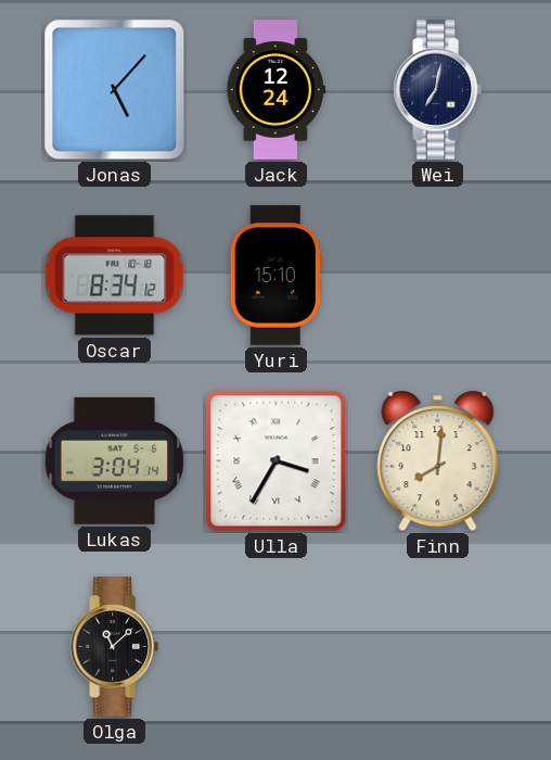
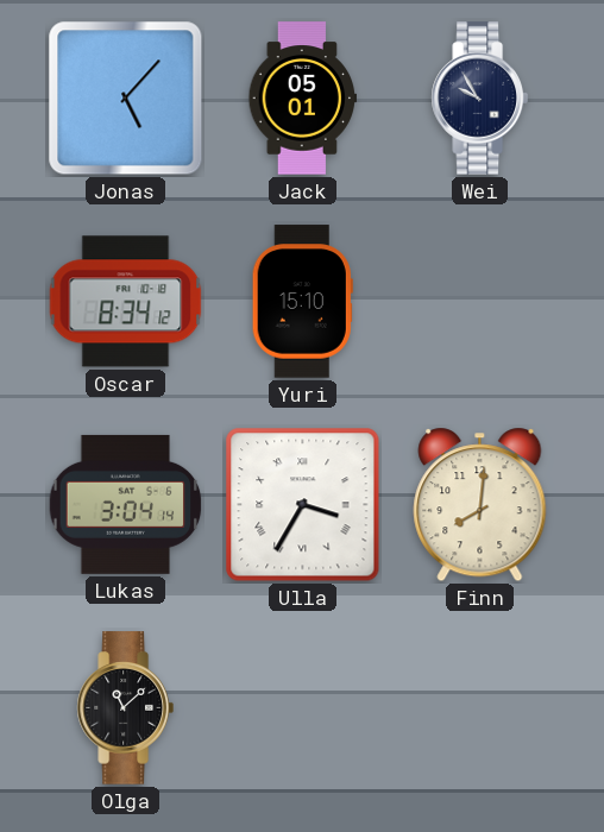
Jack: 12:24 -> 05:01
Wei: 7:02 -> 9:55
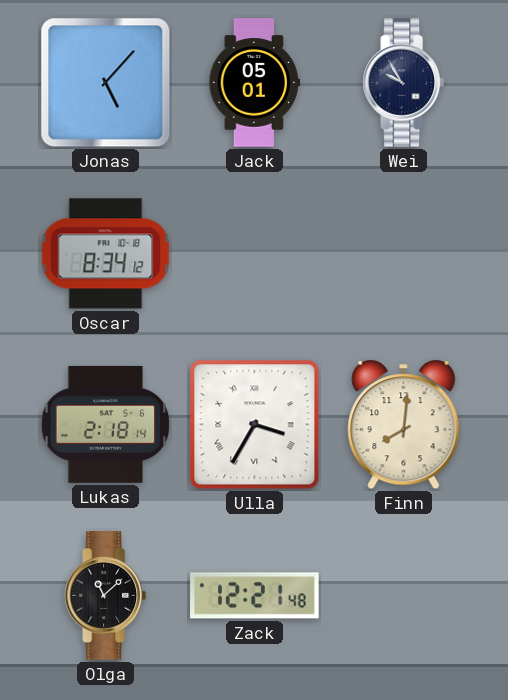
Yuri: 15:10 -> none
Lukas: 3:04 -> 2:18
Zack: none -> 12:21
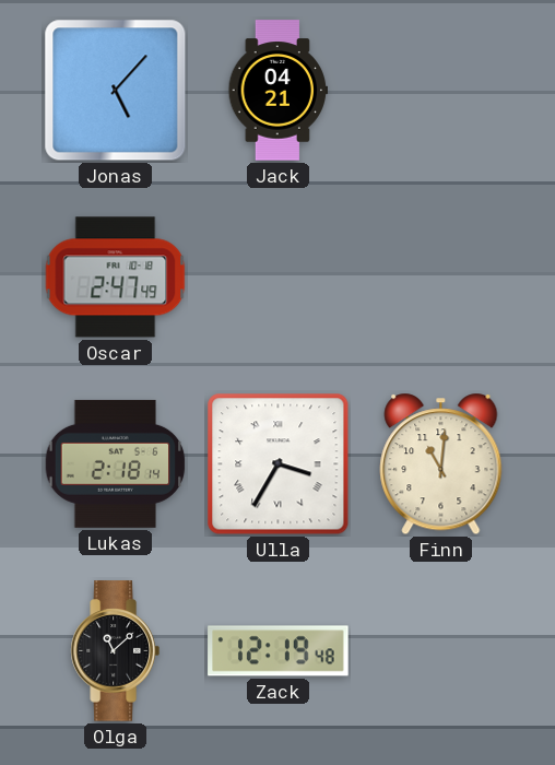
Jack: 05:01 -> 04:21
Wei: 9:55 -> none
Oscar: 8:34 -> 2:47
Finn: 8:01 -> 11:01
Zack: 12:21 -> 12:19
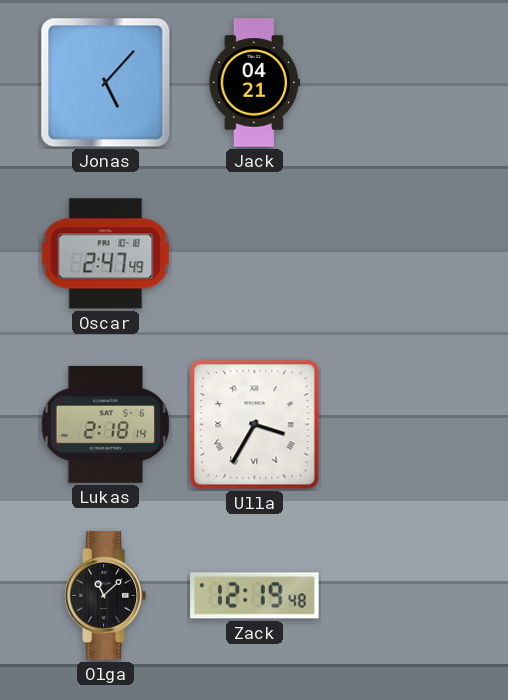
Finn: 11:01 -> none
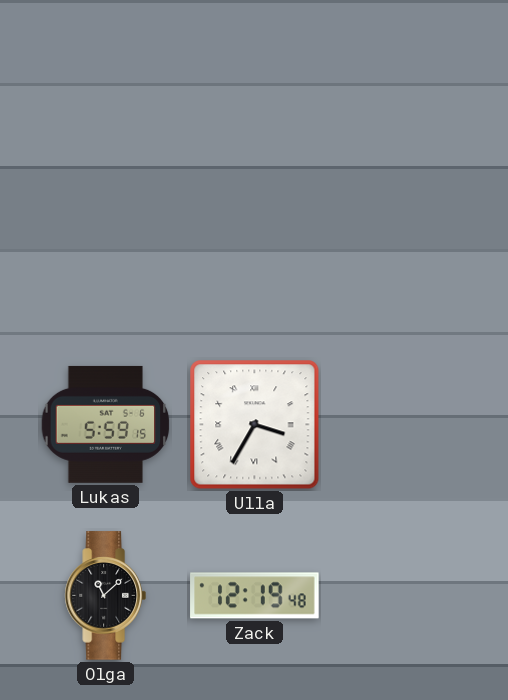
Jonas: 5:07 -> none
Jack: 04:21 -> none
Oscar: 2:47 -> none
Lukas: 2:18 -> 5:59
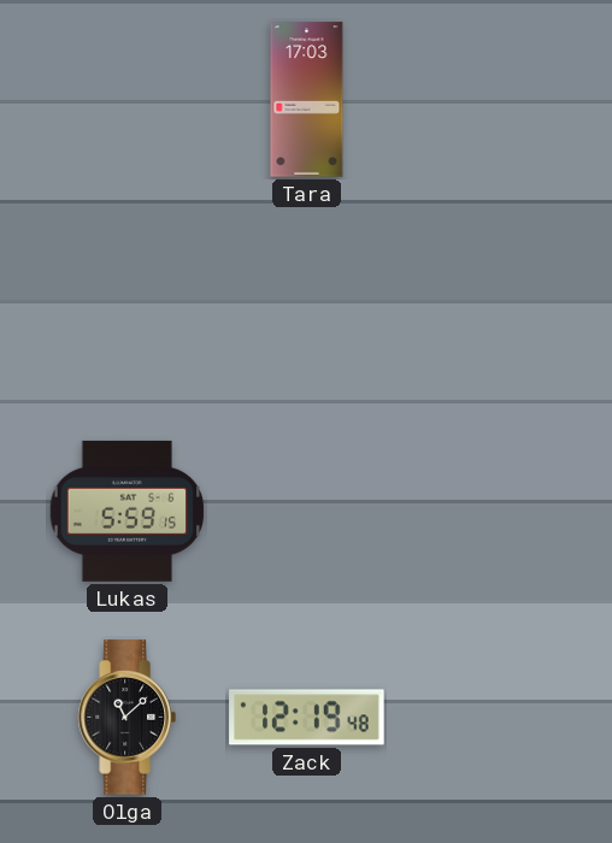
Tara: none -> 17:03
Ulla: 3:35 -> none
